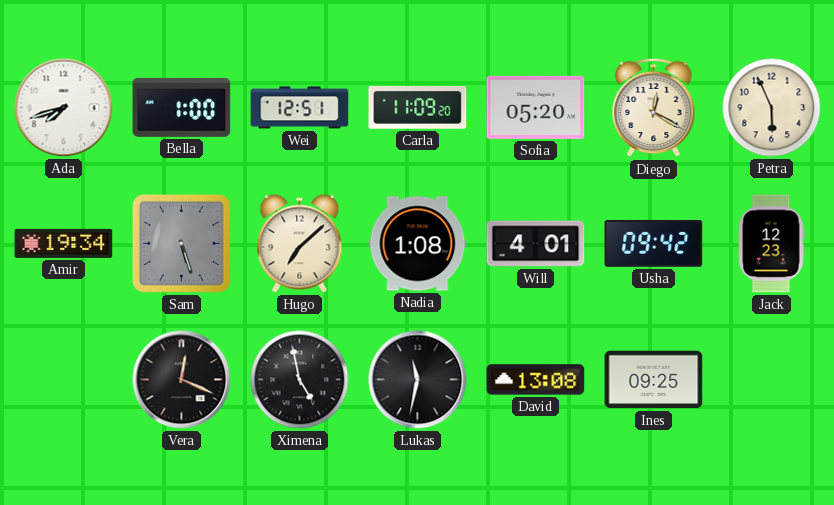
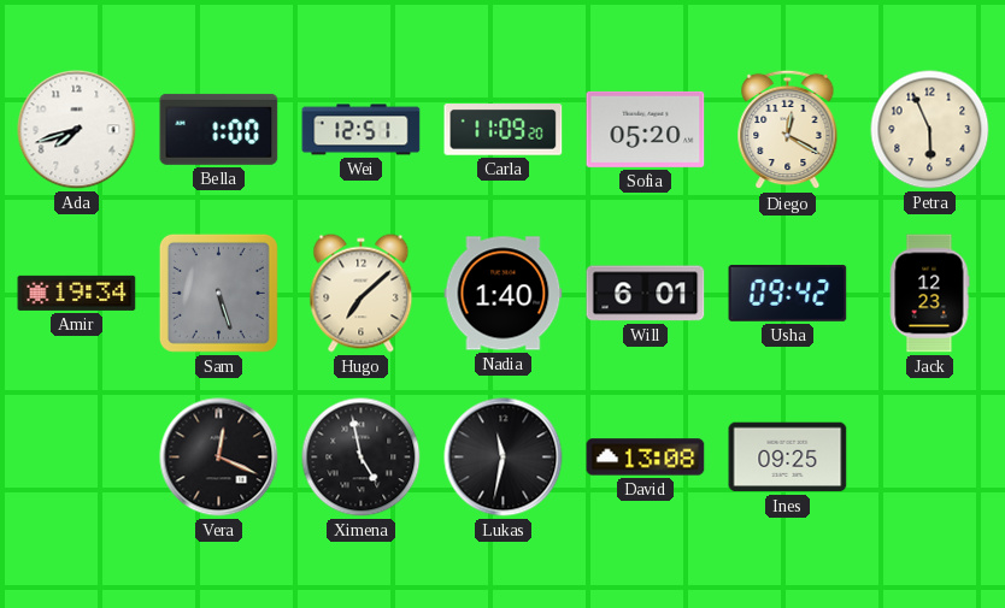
Nadia: 1:08 -> 1:40
Will: 4:01 -> 6:01
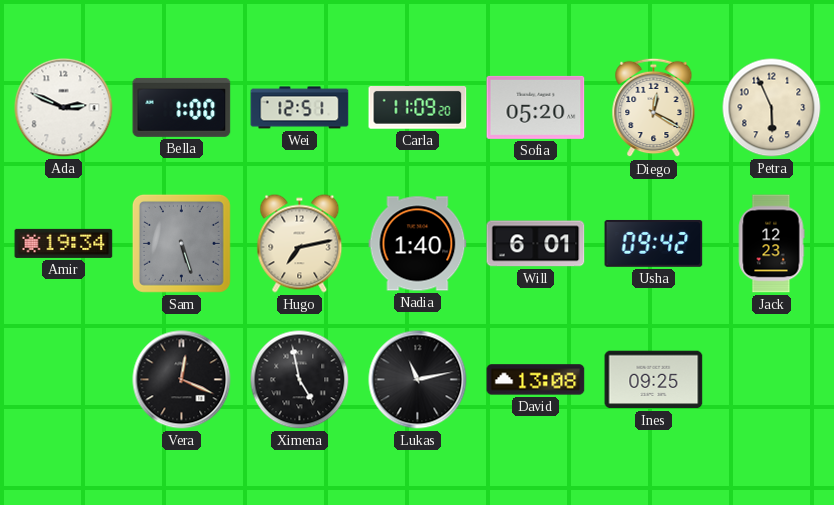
Ada: 7:42 -> 2:49
Hugo: 7:08 -> 7:13
Lukas: 11:32 -> 11:13
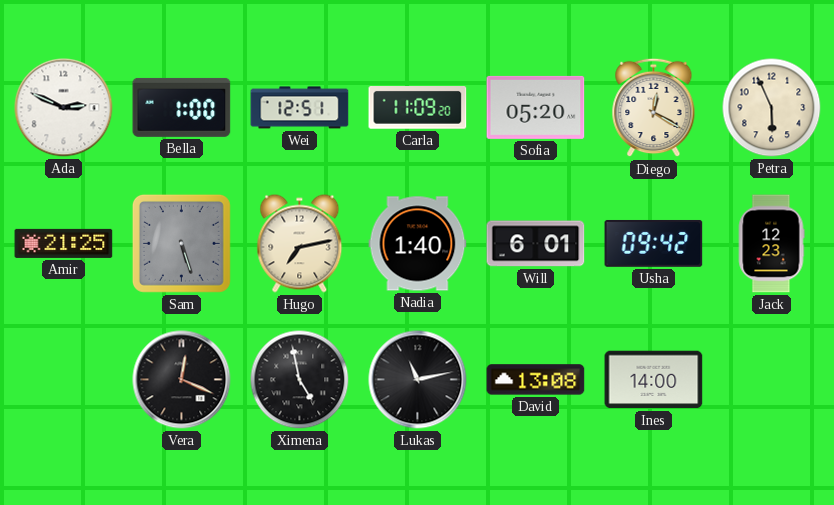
Amir: 19:34 -> 21:25
Ines: 09:25 -> 14:00
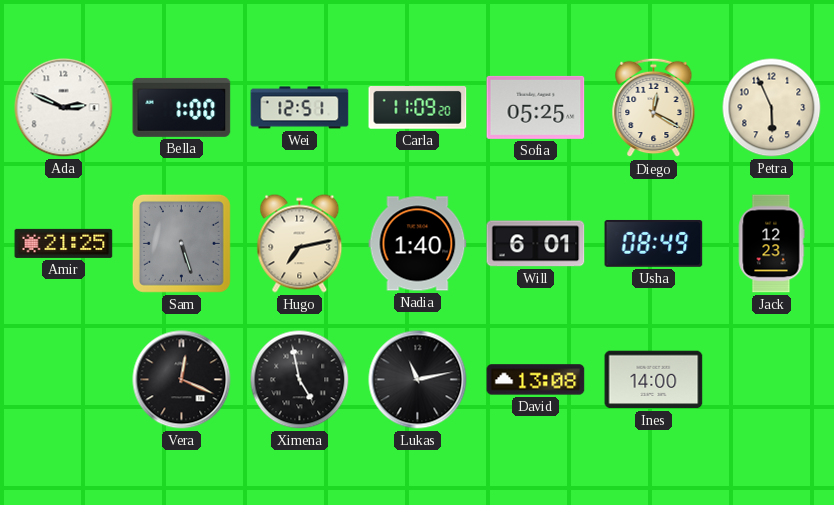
Sofia: 05:20 -> 05:25
Usha: 09:42 -> 08:49
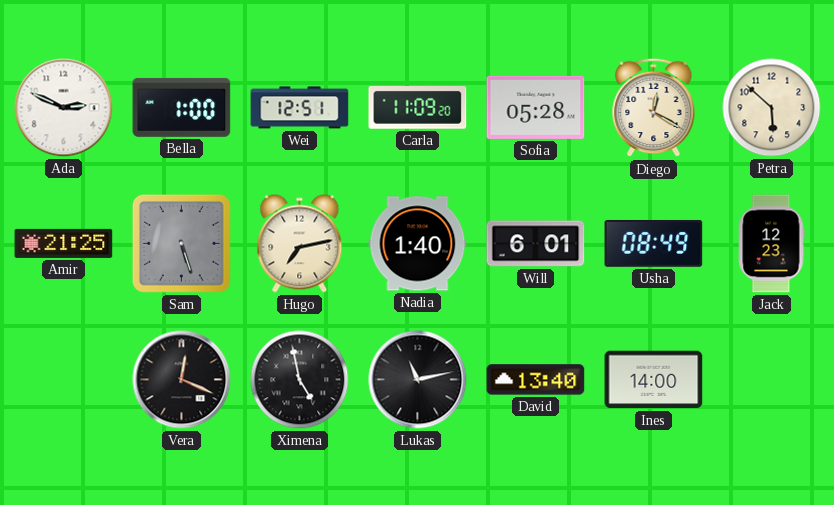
Sofia: 05:25 -> 05:28
Petra: 5:56 -> 5:52
David: 13:08 -> 13:40
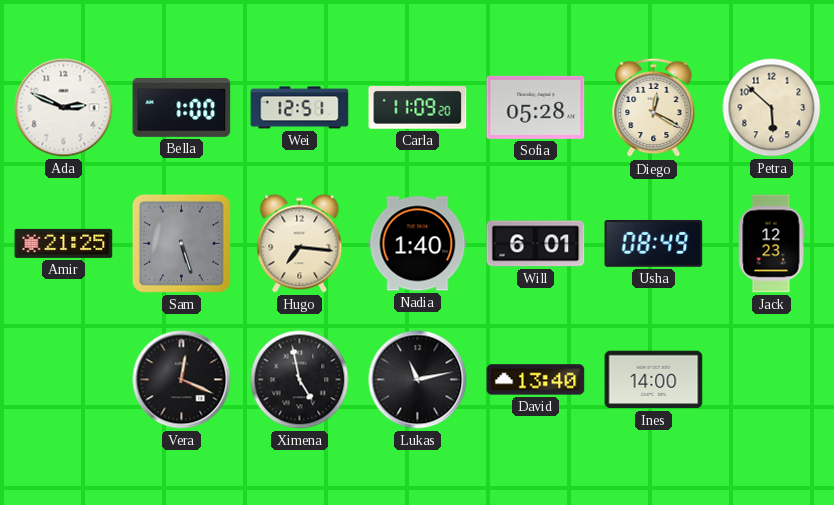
Hugo: 7:13 -> 7:16
